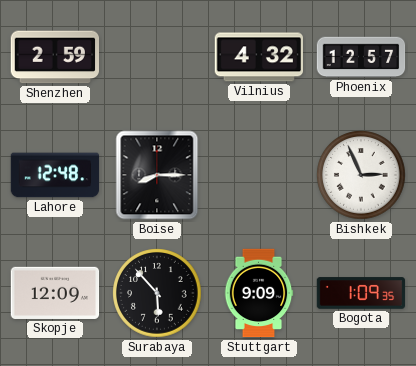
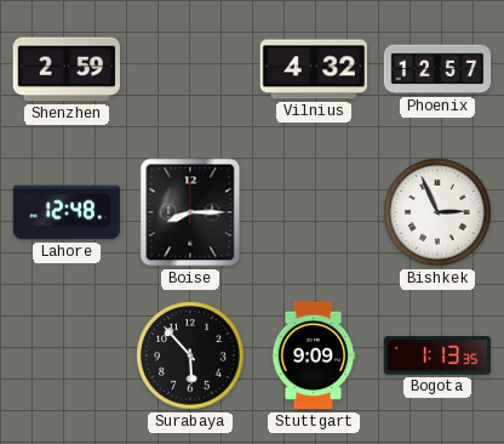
Skopje: 12:09 -> none
Bogota: 1:09 -> 1:13
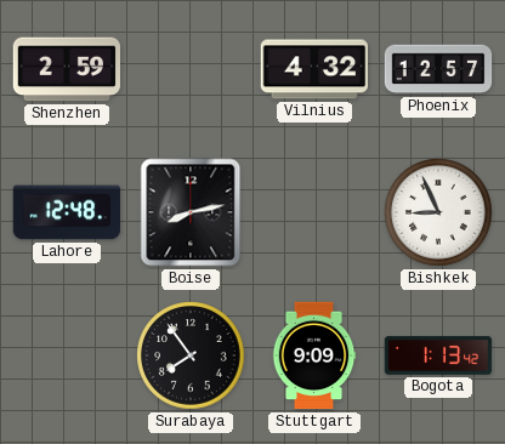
Boise: 8:15 -> 8:13
Bishkek: 2:56 -> 8:56
Surabaya: 5:53 -> 7:54
Bogota: 1:13:35 -> 1:13:42
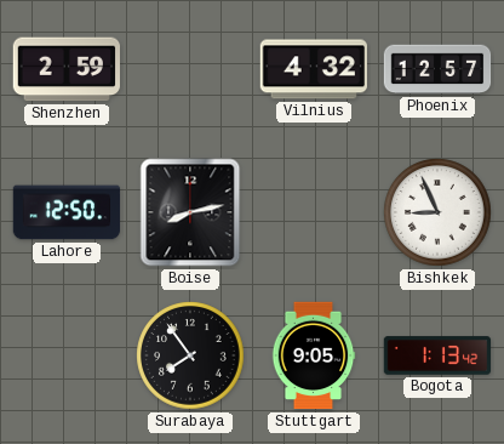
Lahore: 12:48 -> 12:50
Stuttgart: 9:09 -> 9:05
